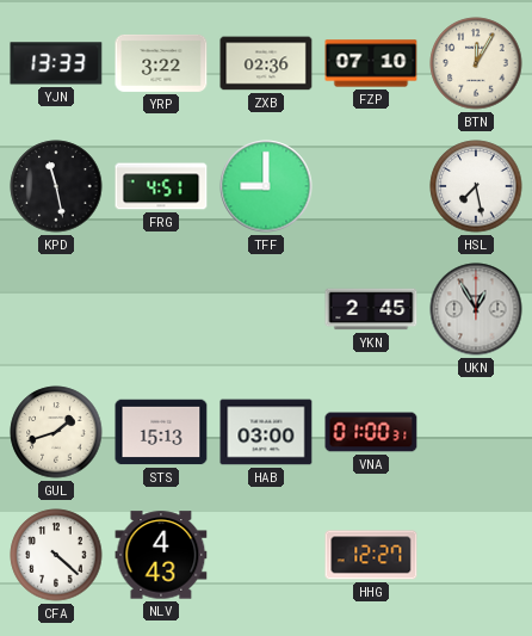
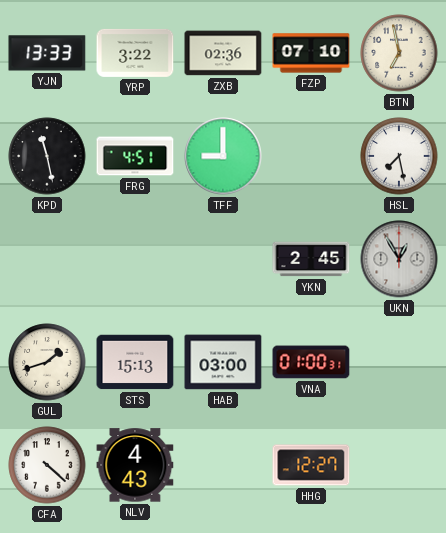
BTN: 12:05 -> 6:58
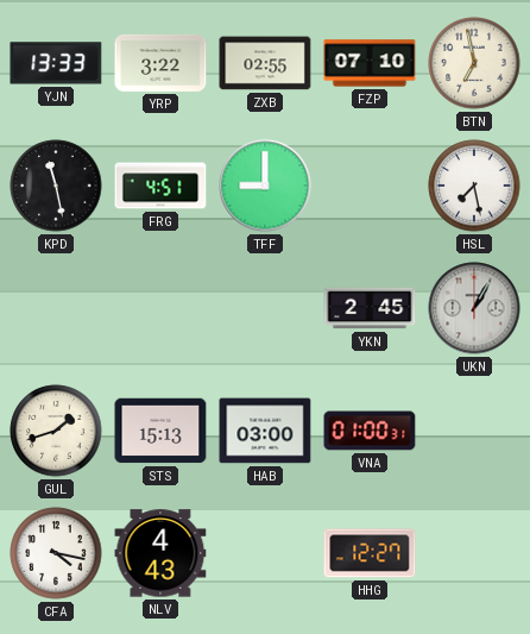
ZXB: 02:36 -> 02:55
UKN: 12:55 -> 1:05
CFA: 4:22 -> 4:17
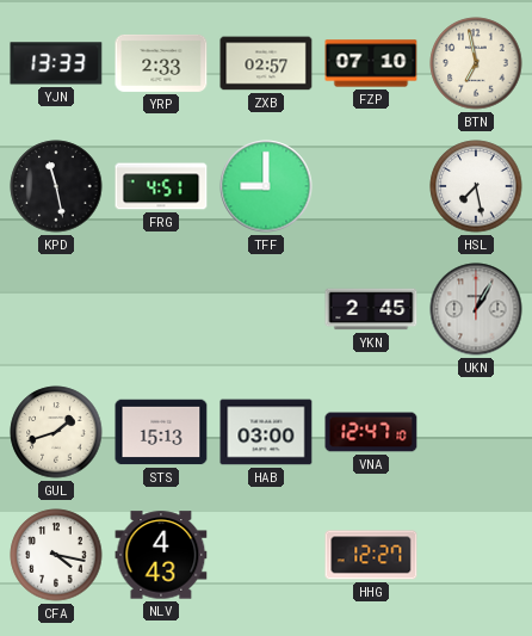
YRP: 3:22 -> 2:33
ZXB: 02:55 -> 02:57
VNA: 01:00 -> 12:47
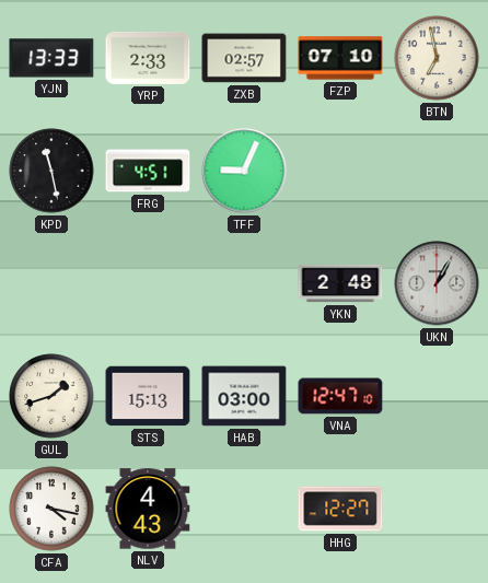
TFF: 9:00 -> 9:04
HSL: 7:28 -> none
YKN: 2:45 -> 2:48
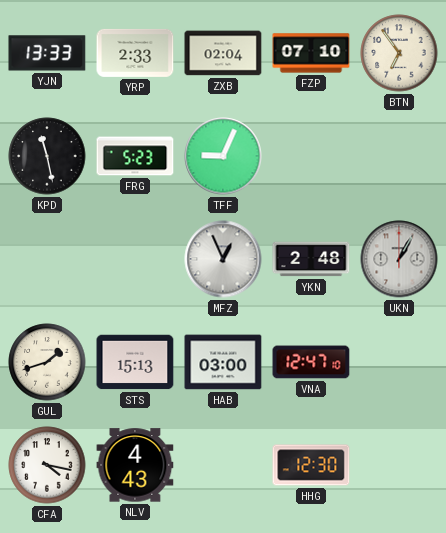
ZXB: 02:57 -> 02:04
BTN: 6:58 -> 6:54
FRG: 4:51 -> 5:23
MFZ: none -> 12:56
HHG: 12:27 -> 12:30
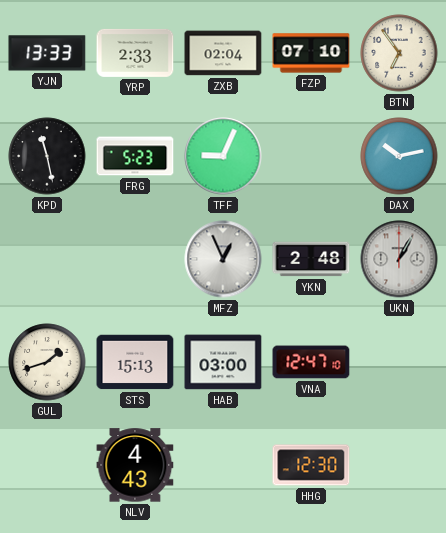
DAX: none -> 10:13
CFA: 4:17 -> none
